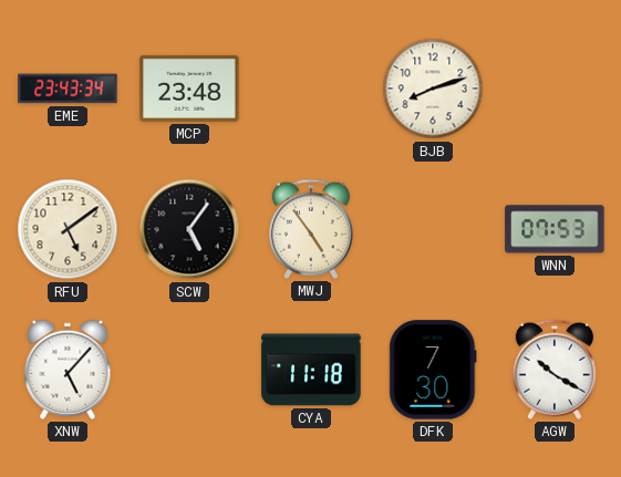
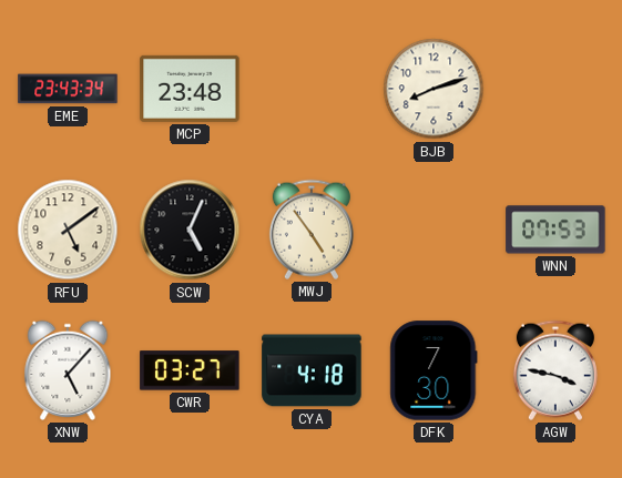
SCW: 5:06 -> 5:04
CWR: none -> 03:27
CYA: 11:18 -> 4:18
AGW: 10:20 -> 3:47
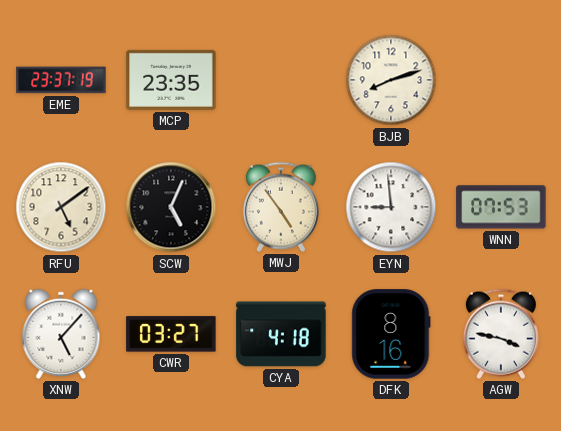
EME: 23:43 -> 23:37
MCP: 23:48 -> 23:35
EYN: none -> 8:59
DFK: 7:30 -> 8:16
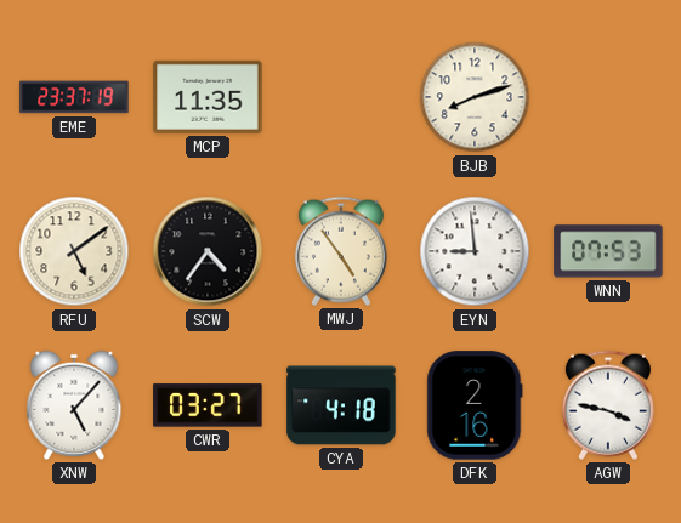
MCP: 23:35 -> 11:35
SCW: 5:04 -> 4:36
DFK: 8:16 -> 2:16
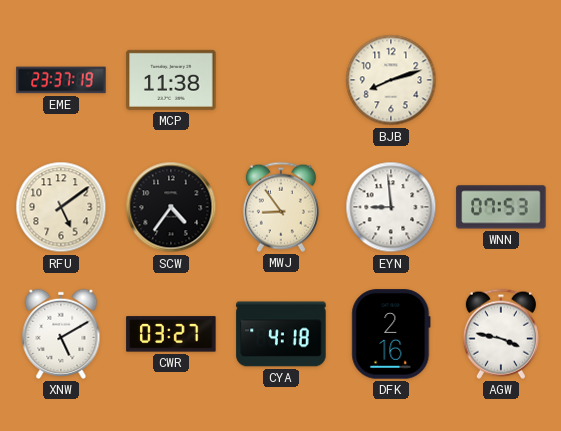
MCP: 11:35 -> 11:38
MWJ: 4:54 -> 8:54
XNW: 5:07 -> 5:10
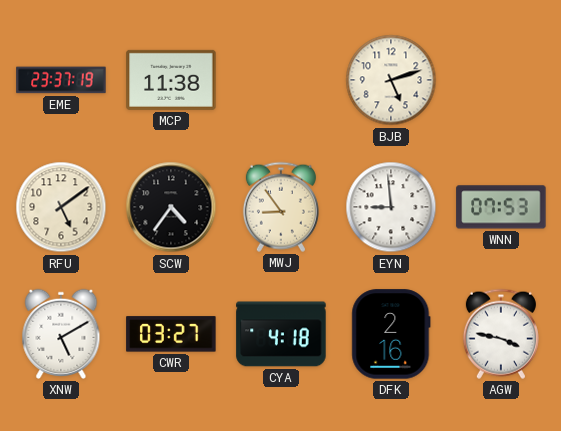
BJB: 8:12 -> 5:12
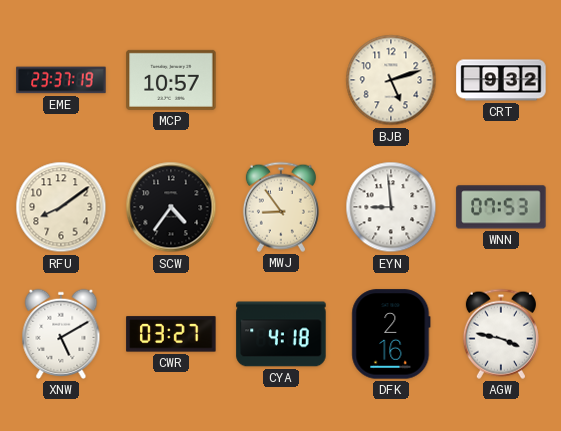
MCP: 11:38 -> 10:57
CRT: none -> 9:32
RFU: 5:09 -> 8:09
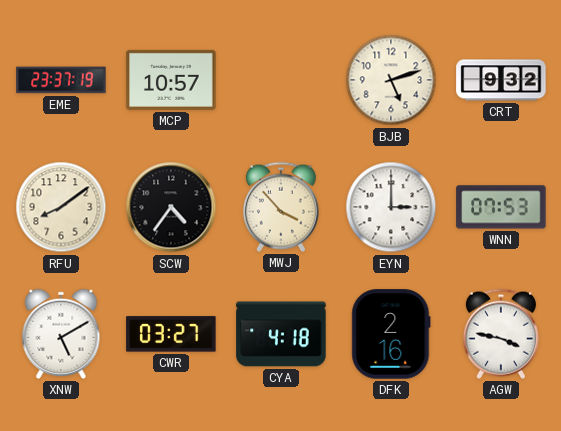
MWJ: 8:54 -> 3:53
EYN: 8:59 -> 3:00
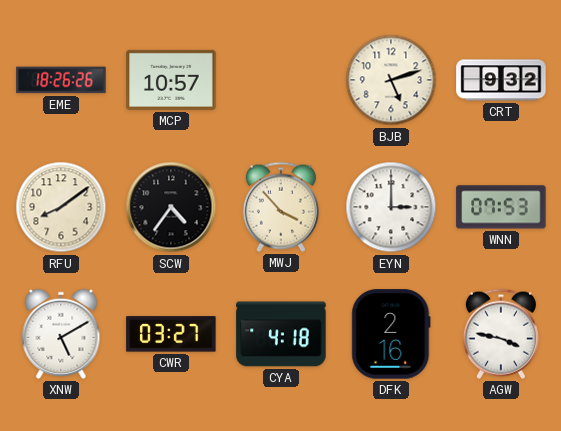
EME: 23:37 -> 18:26
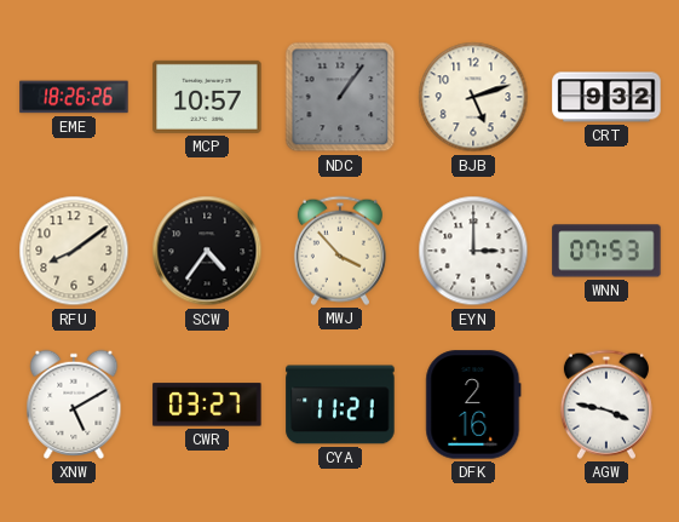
NDC: none -> 1:06
CYA: 4:18 -> 11:21
